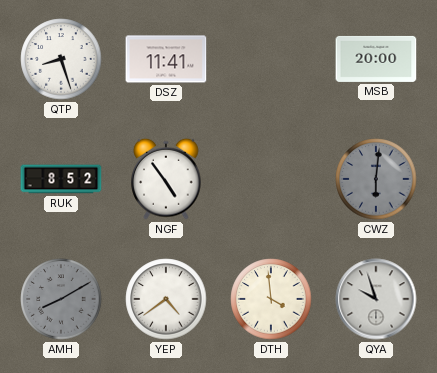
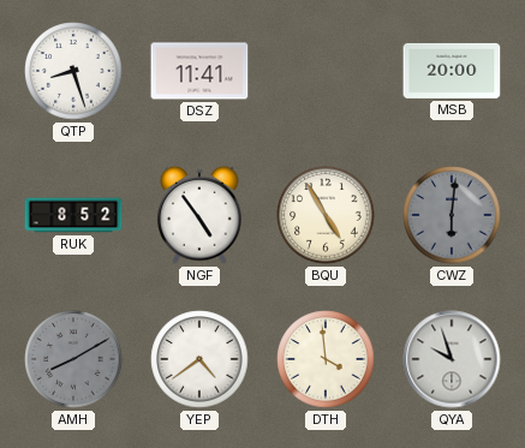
BQU: none -> 4:55
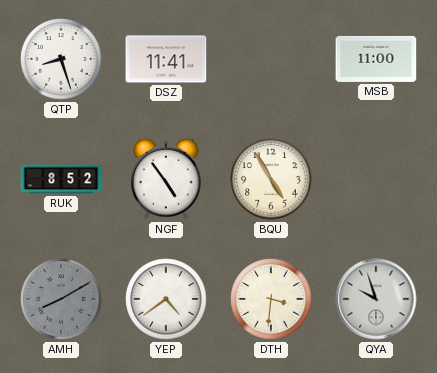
MSB: 20:00 -> 11:00
CWZ: 6:01 -> none
DTH: 3:59 -> 3:31
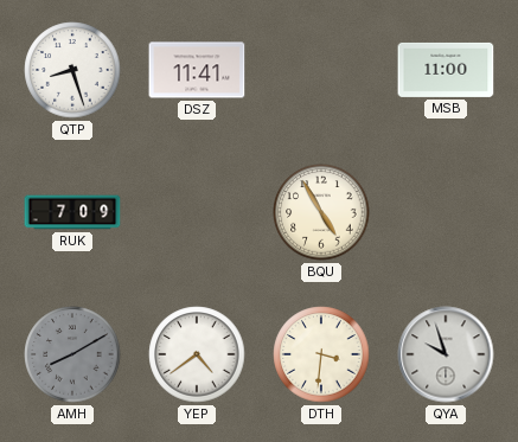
RUK: 8:52 -> 7:09
NGF: 4:54 -> none
